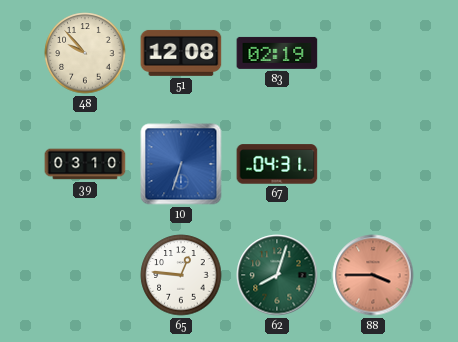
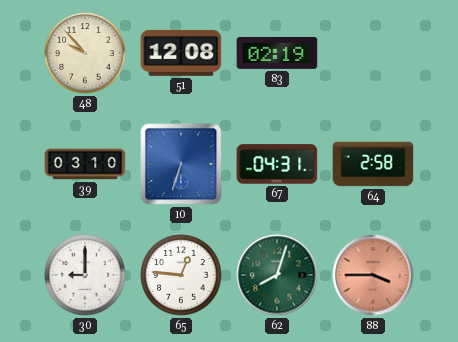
64: none -> 2:58
30: none -> 9:00
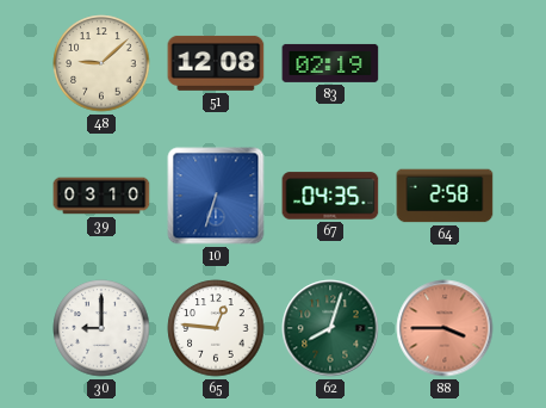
48: 9:53 -> 9:08
67: 04:31 -> 04:35
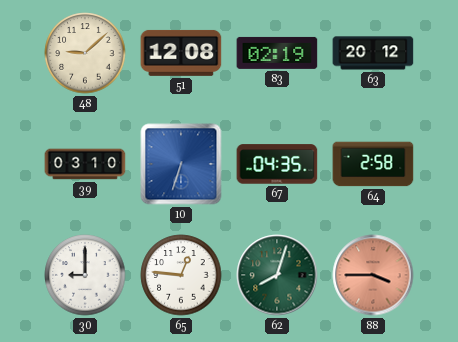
63: none -> 20:12
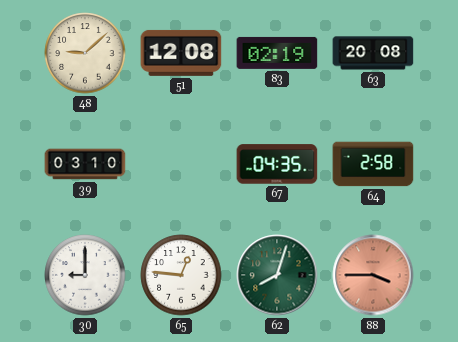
63: 20:12 -> 20:08
10: 6:33 -> none
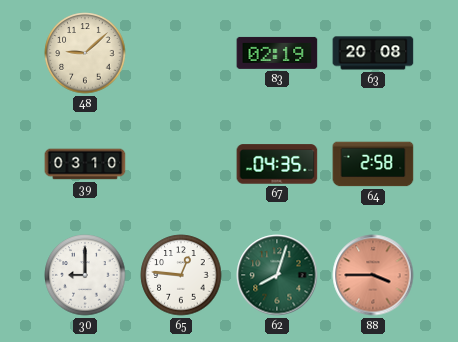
51: 12:08 -> none
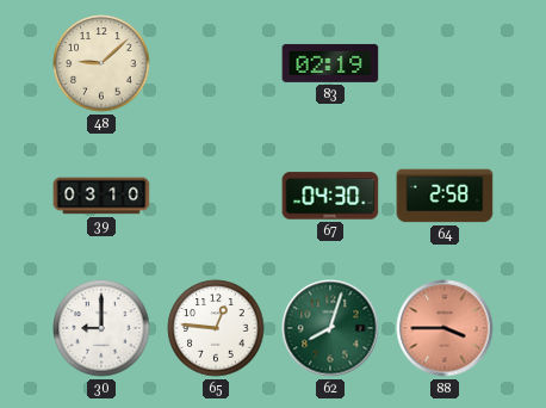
63: 20:08 -> none
67: 04:35 -> 04:30
